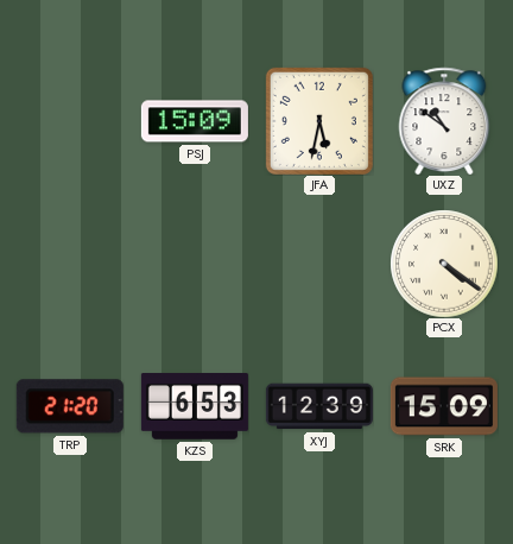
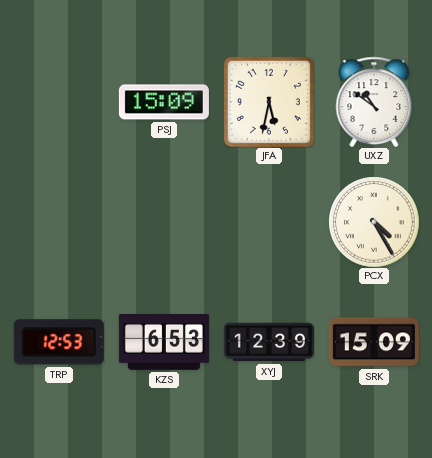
PCX: 4:21 -> 4:25
TRP: 21:20 -> 12:53
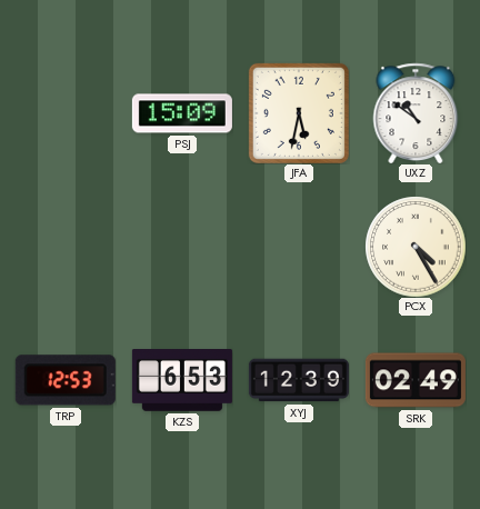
SRK: 15:09 -> 02:49
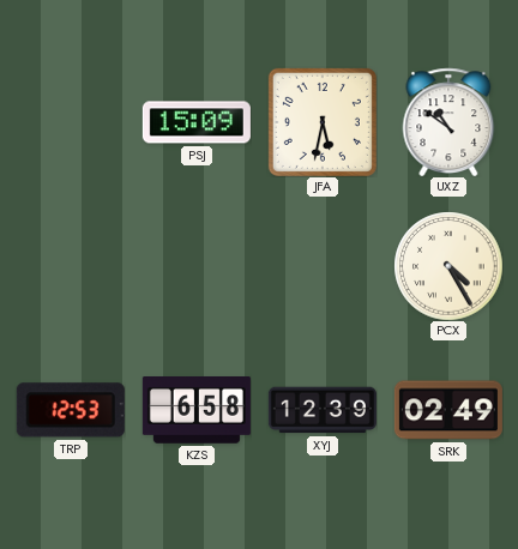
KZS: 6:53 -> 6:58
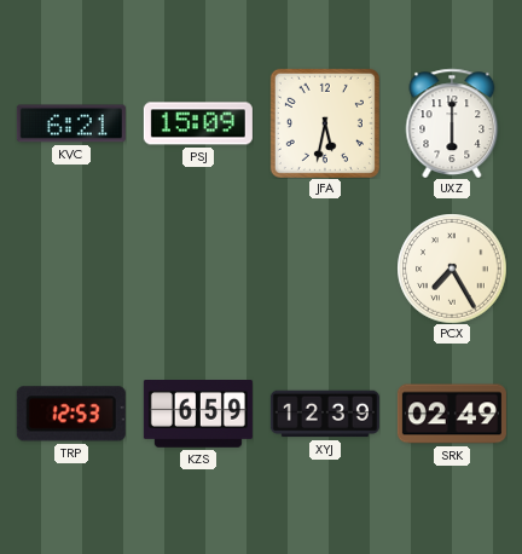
KVC: none -> 6:21
UXZ: 10:51 -> 6:00
PCX: 4:25 -> 7:25
KZS: 6:58 -> 6:59
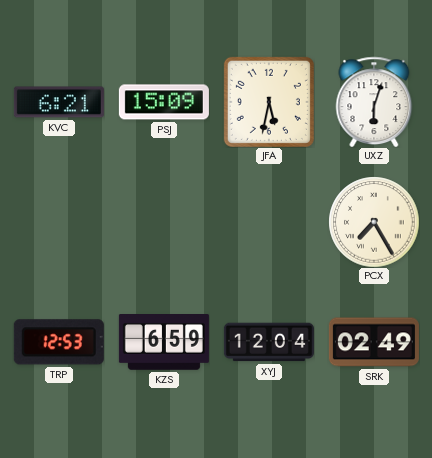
UXZ: 6:00 -> 6:03
XYJ: 12:39 -> 12:04
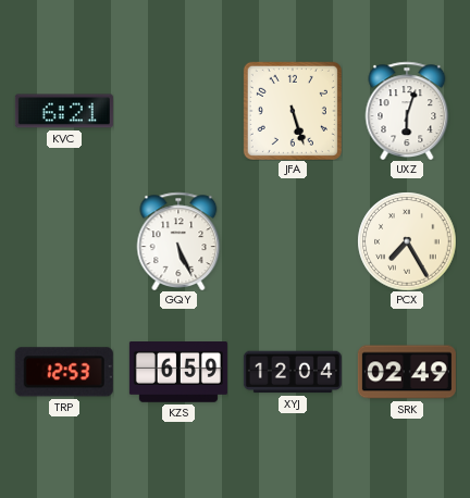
PSJ: 15:09 -> none
JFA: 5:32 -> 5:27
GQY: none -> 5:26
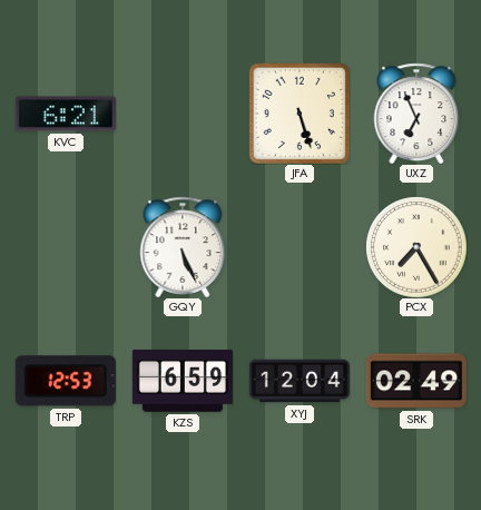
UXZ: 6:03 -> 6:56
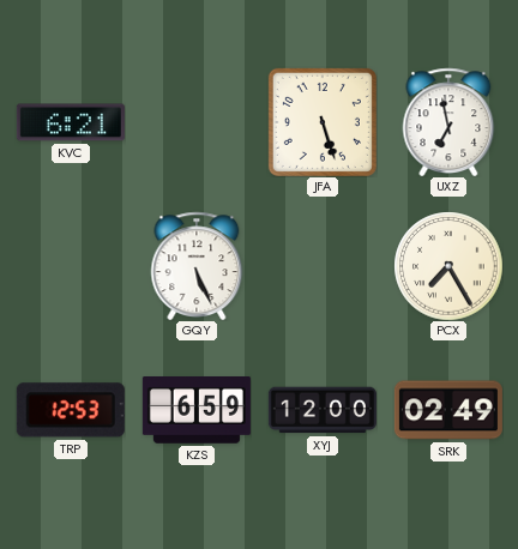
UXZ: 6:56 -> 6:58
XYJ: 12:04 -> 12:00
